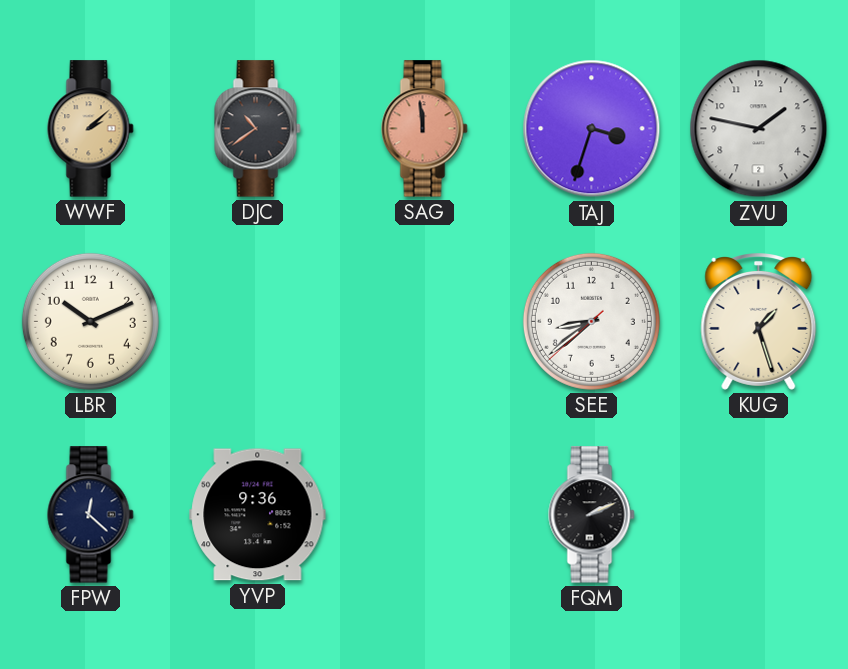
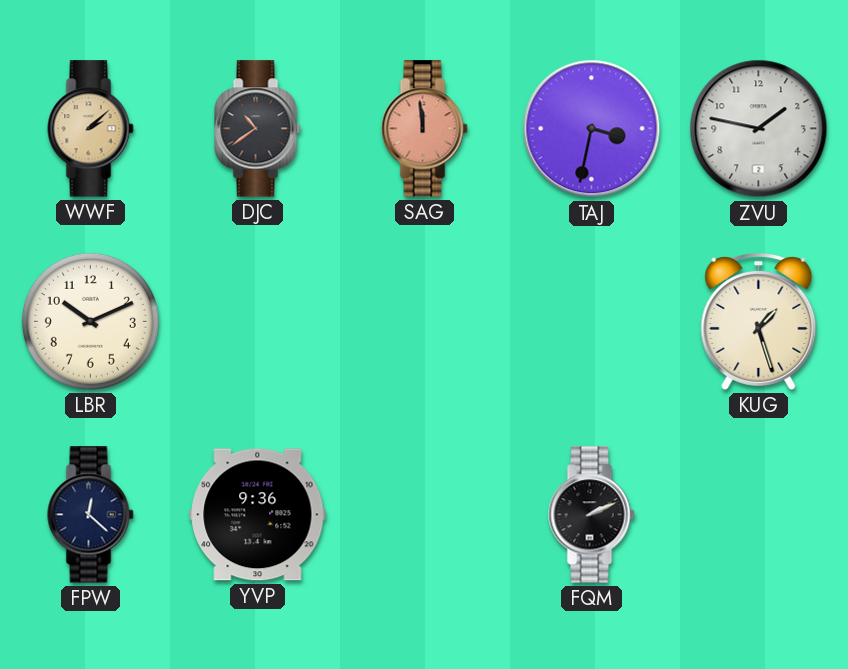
TAJ: 3:33 -> 3:32
SEE: 8:38 -> none
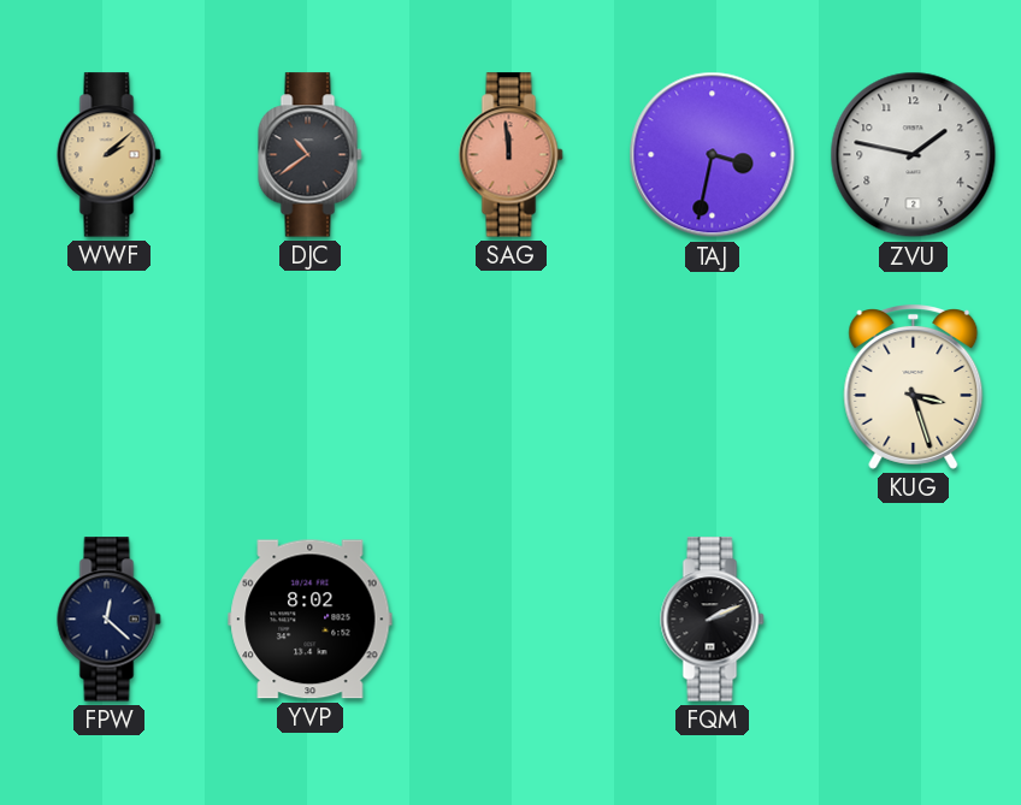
LBR: 10:11 -> none
KUG: 1:27 -> 3:27
YVP: 9:36 -> 8:02
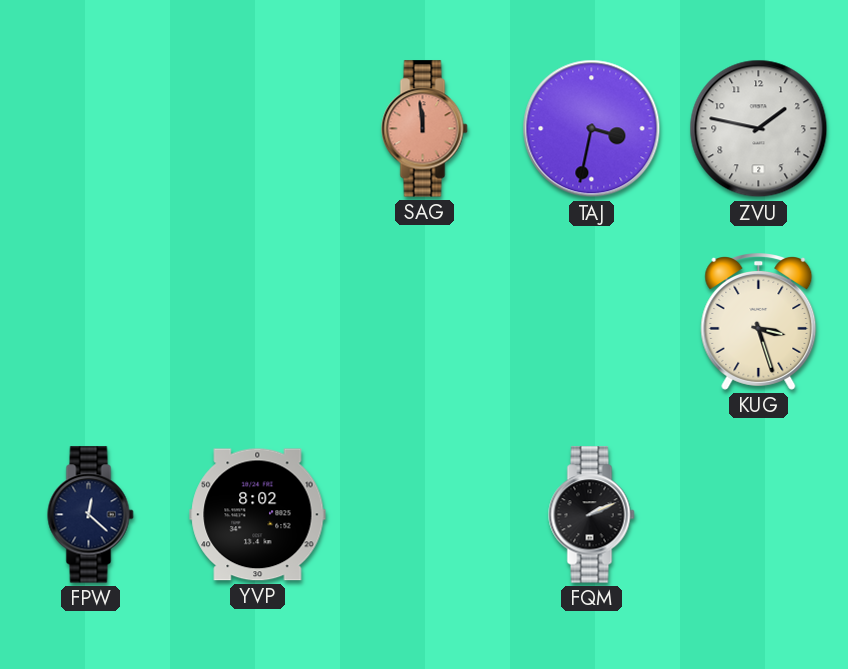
WWF: 2:08 -> none
DJC: 10:39 -> none
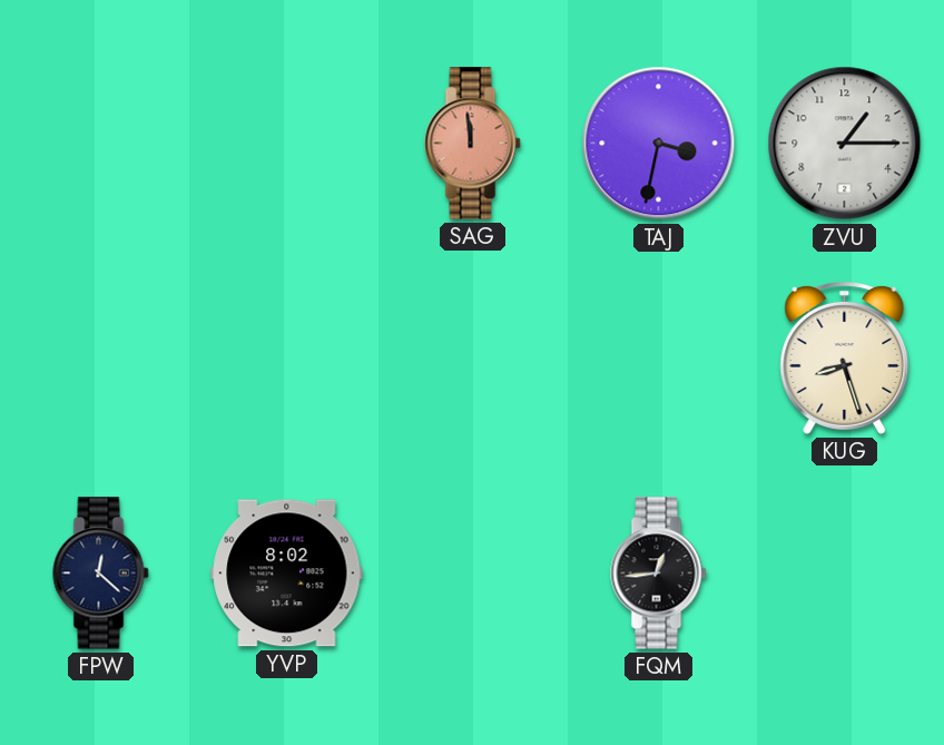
ZVU: 1:47 -> 1:15
KUG: 3:27 -> 8:27
FQM: 2:11 -> 12:44
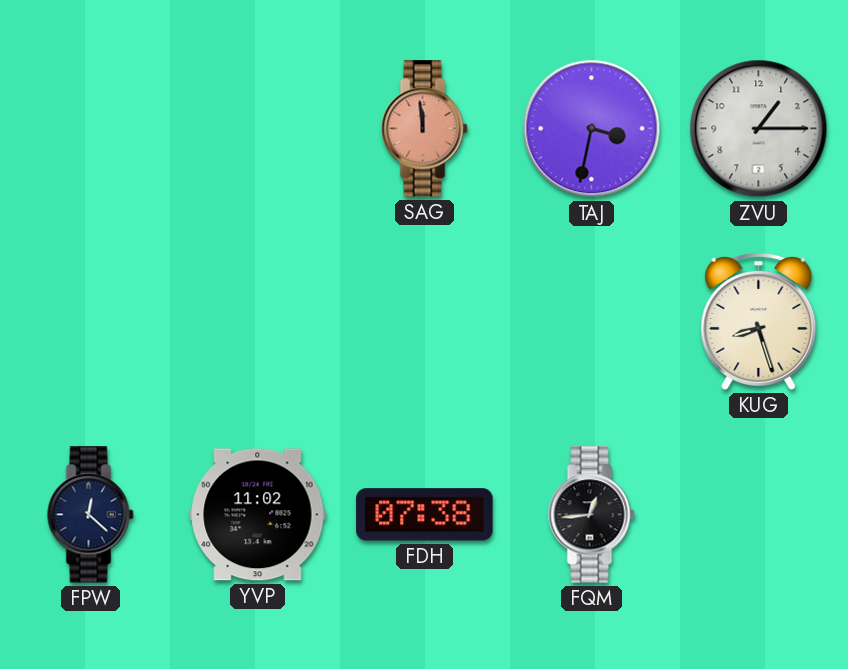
YVP: 8:02 -> 11:02
FDH: none -> 07:38
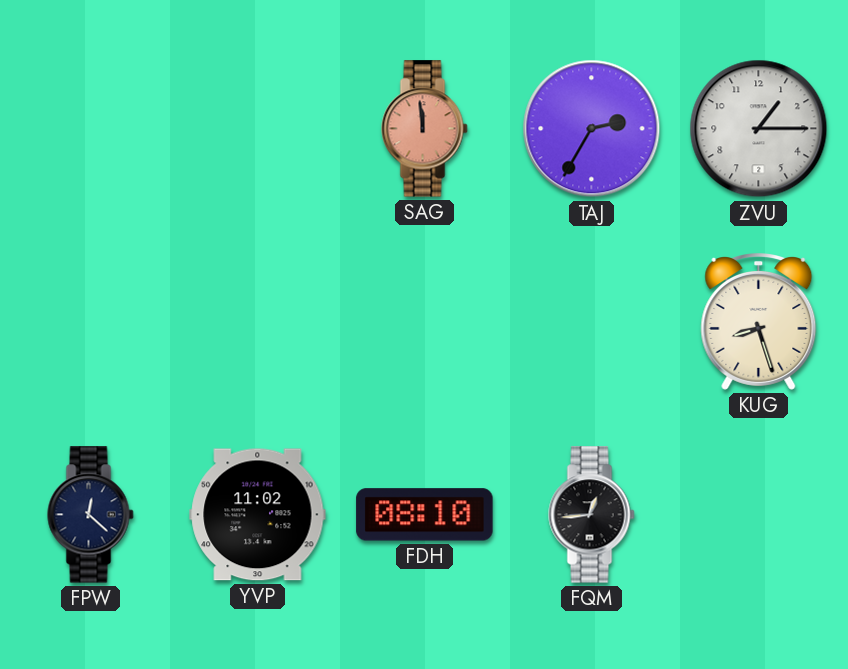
TAJ: 3:32 -> 2:35
FDH: 07:38 -> 08:10
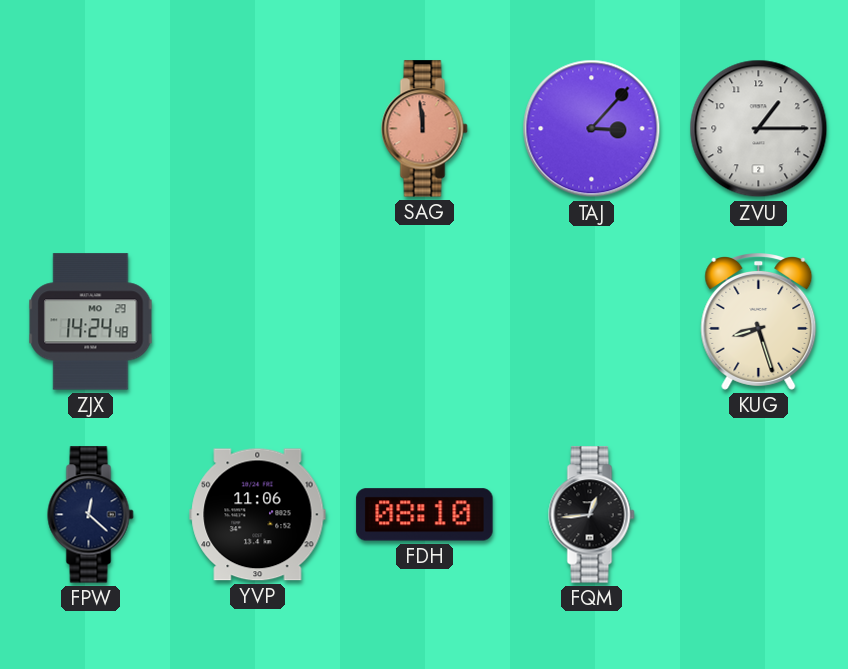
TAJ: 2:35 -> 3:07
ZJX: none -> 14:24
YVP: 11:02 -> 11:06
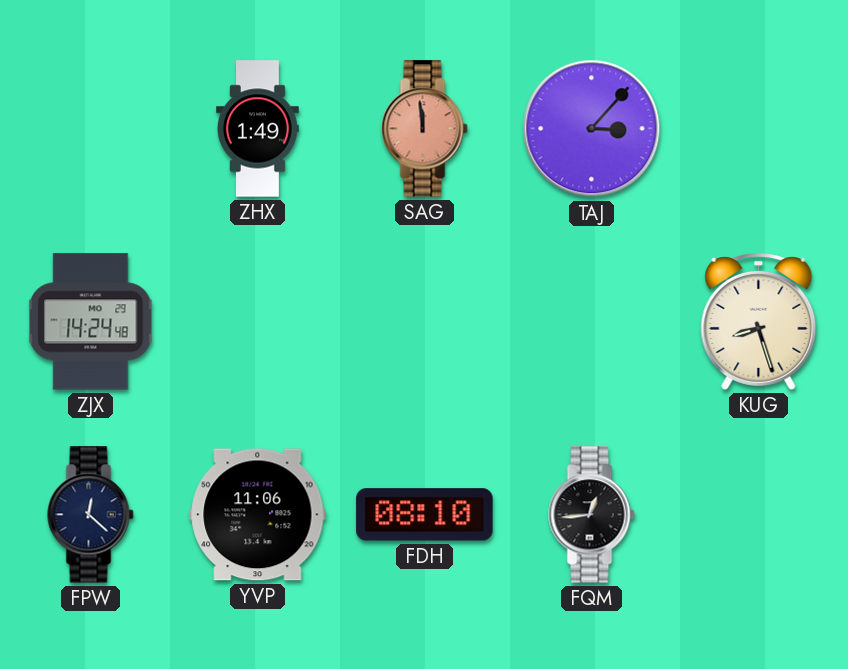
ZHX: none -> 1:49
ZVU: 1:15 -> none
